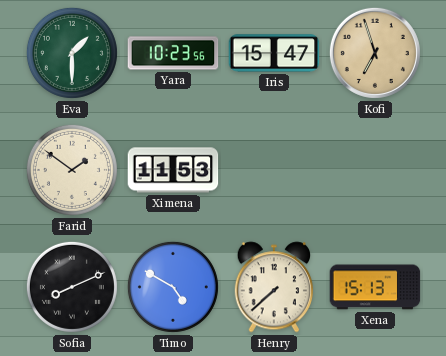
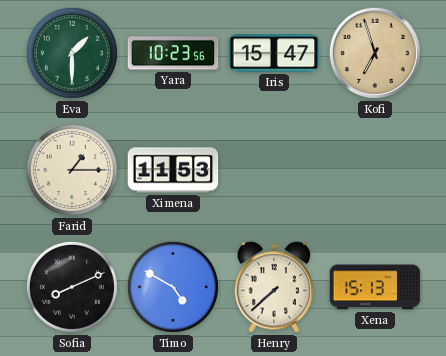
Farid: 1:51 -> 1:15
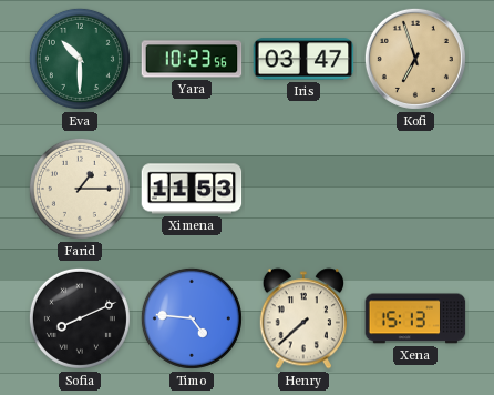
Eva: 1:30 -> 10:30
Iris: 15:47 -> 03:47
Timo: 4:50 -> 4:46
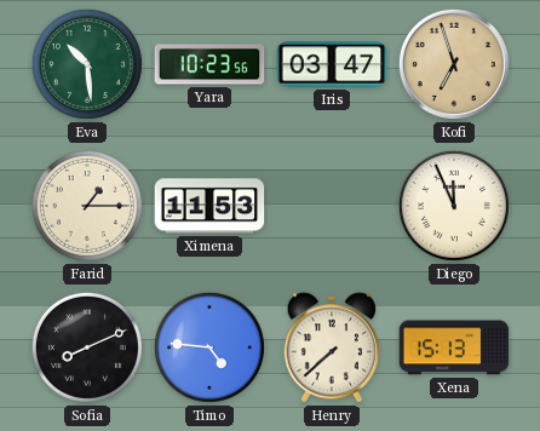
Eva: 10:30 -> 10:29
Diego: none -> 11:56
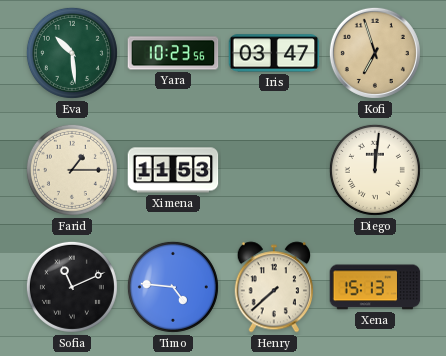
Diego: 11:56 -> 12:01
Sofia: 8:11 -> 11:11
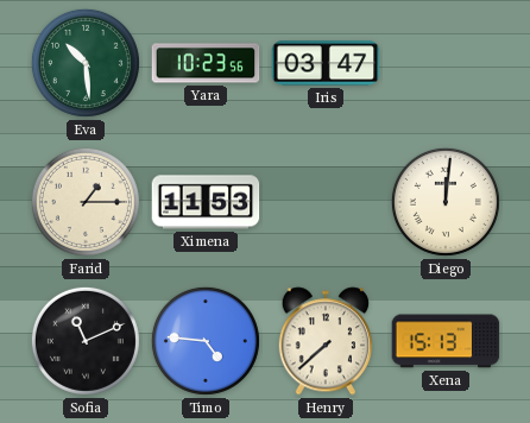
Kofi: 6:57 -> none
